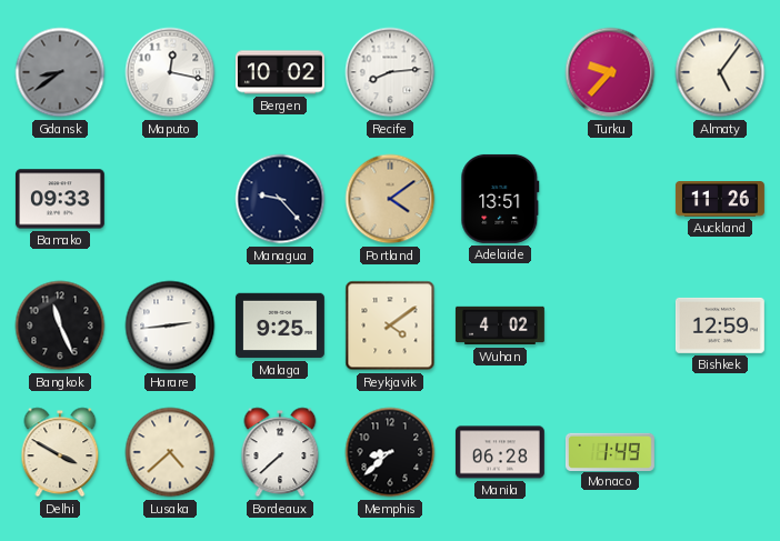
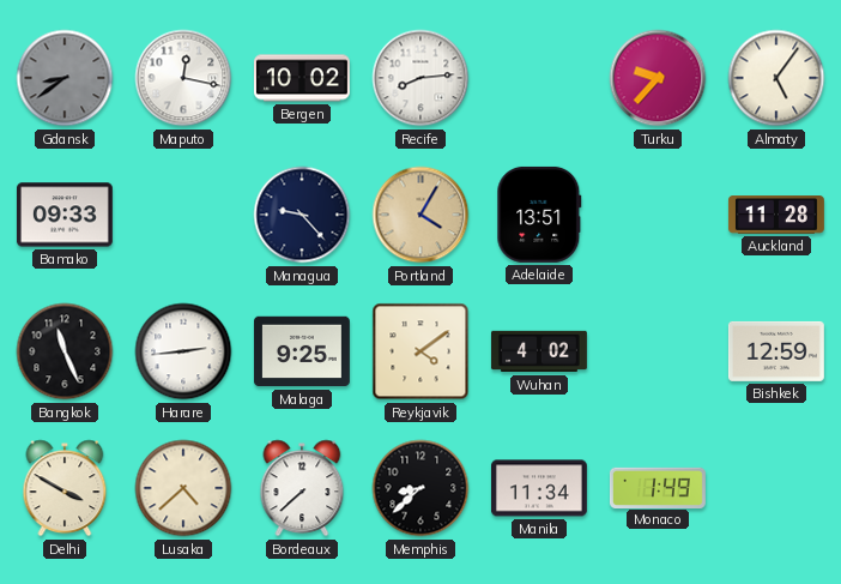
Portland: 4:09 -> 4:05
Auckland: 11:26 -> 11:28
Manila: 06:28 -> 11:34
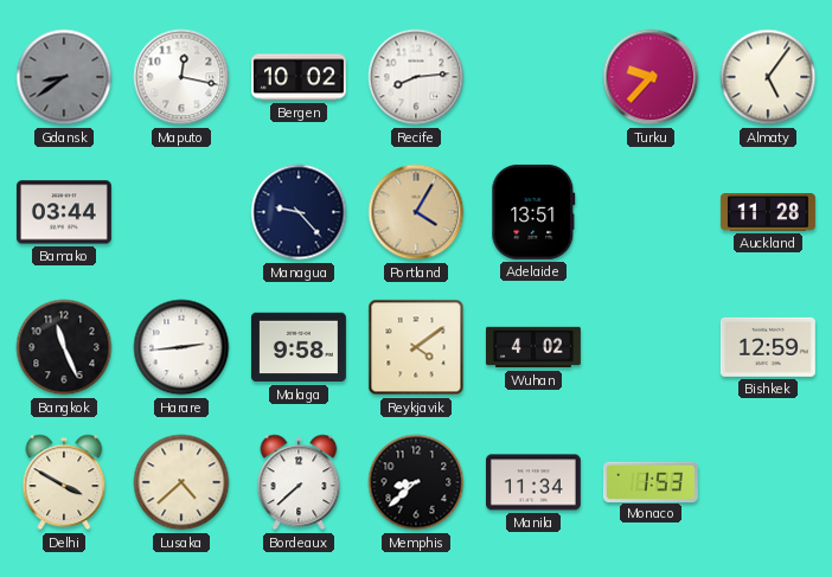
Bamako: 09:33 -> 03:44
Malaga: 9:25 -> 9:58
Monaco: 1:49 -> 1:53
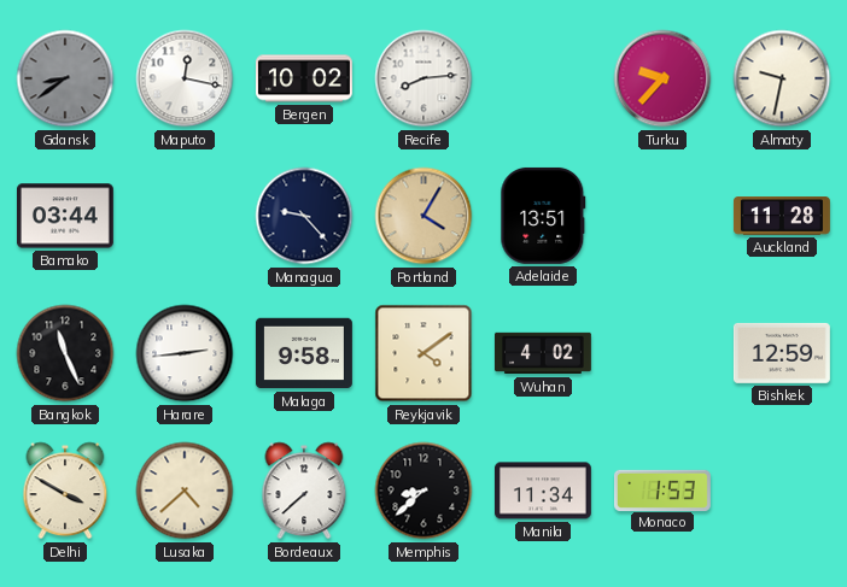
Almaty: 5:06 -> 9:32
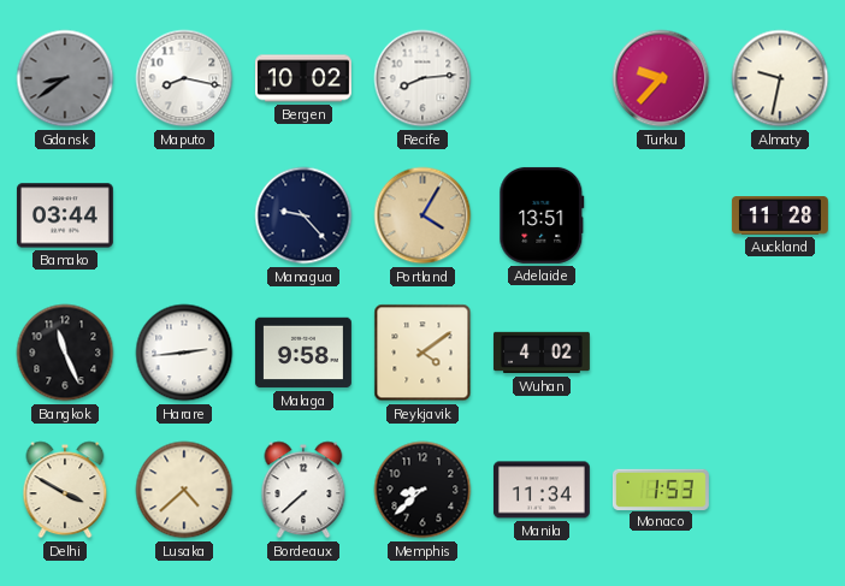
Maputo: 12:17 -> 8:17
Bishkek: 12:59 -> none
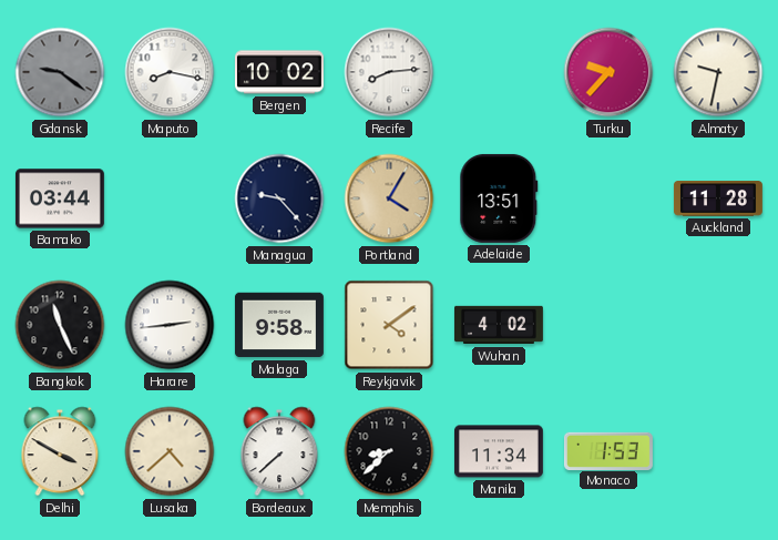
Gdansk: 8:39 -> 9:21
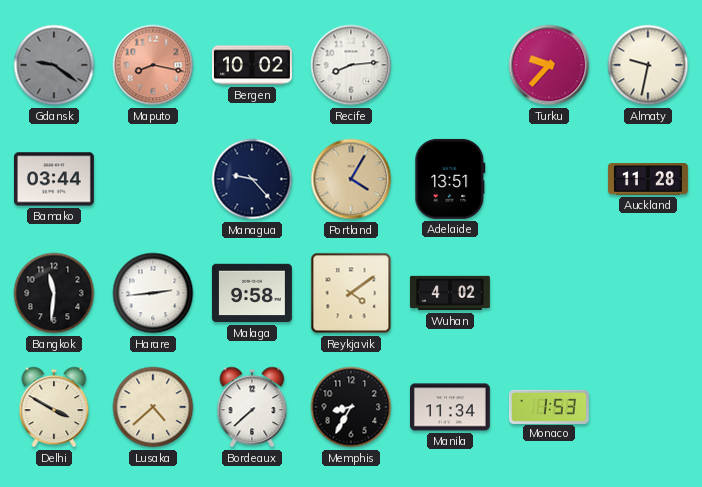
Maputo dial: white -> salmon
Bangkok: 11:26 -> 11:31
Memphis: 8:38 -> 8:35
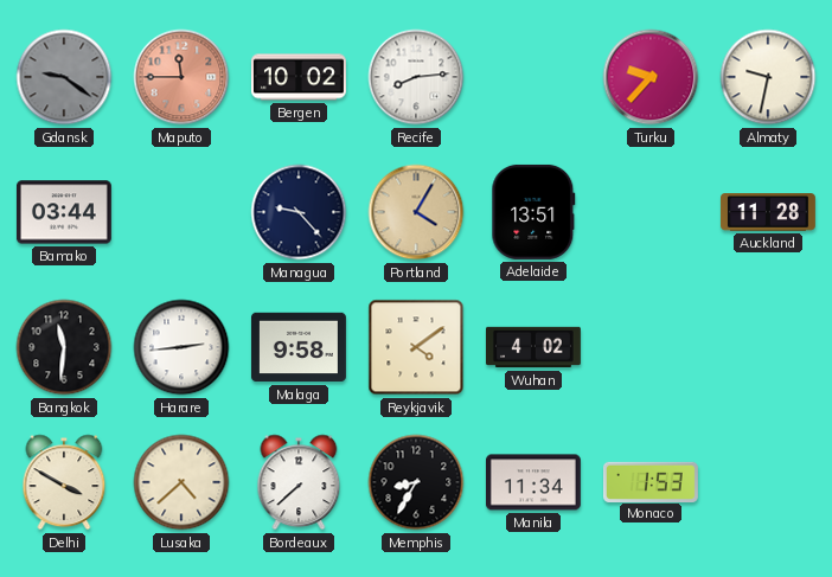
Maputo: 8:17 -> 11:45
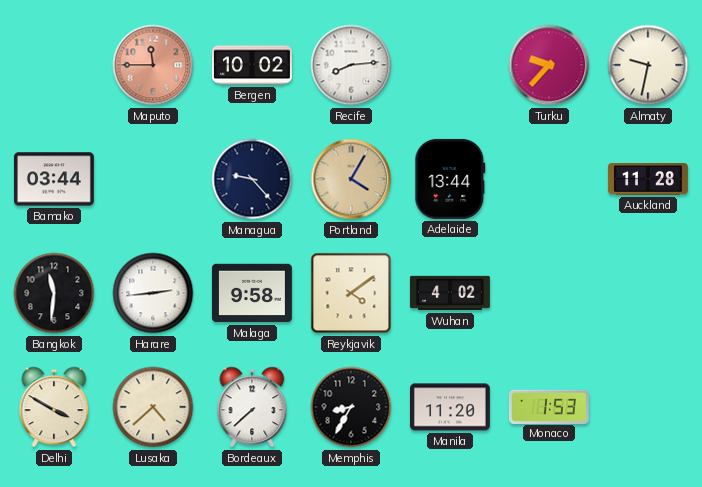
Gdansk: 9:21 -> none
Adelaide: 13:51 -> 13:44
Manila: 11:34 -> 11:20
